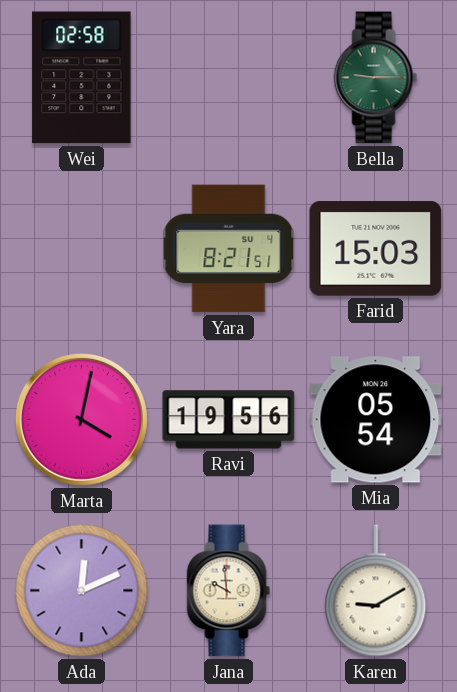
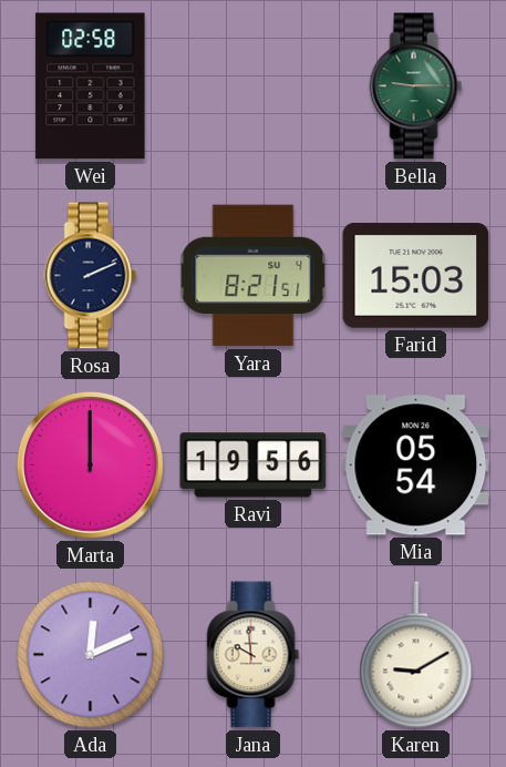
Rosa: none -> 2:11
Marta: 4:02 -> 12:00
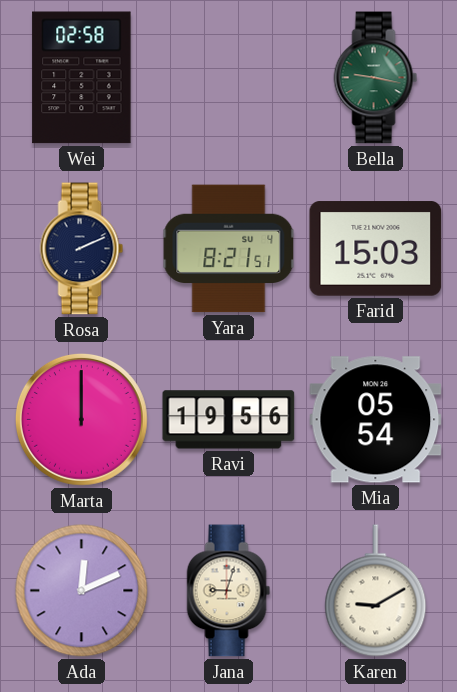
Bella: 9:15 -> 9:17
Jana: 9:59 -> 9:03
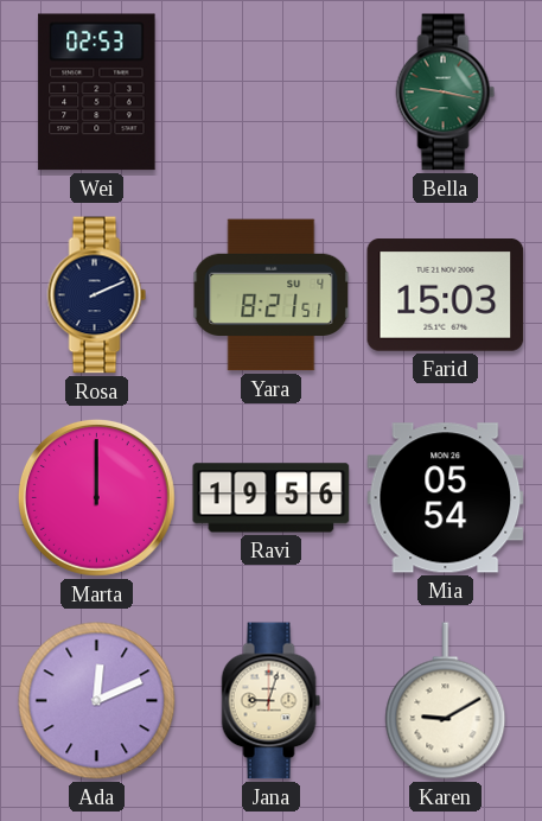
Wei: 02:58 -> 02:53
